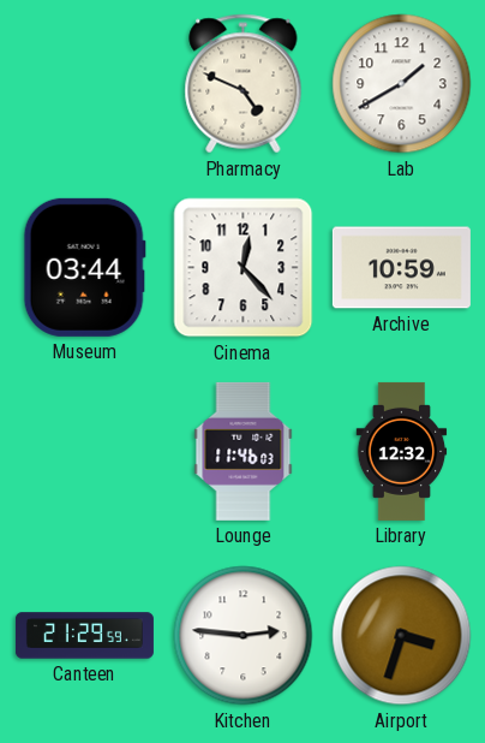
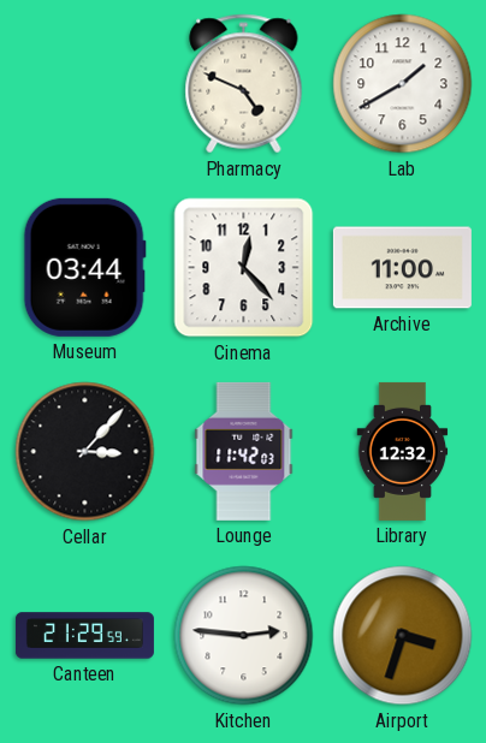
Archive: 10:59 -> 11:00
Cellar: none -> 3:07
Lounge: 11:46 -> 11:42
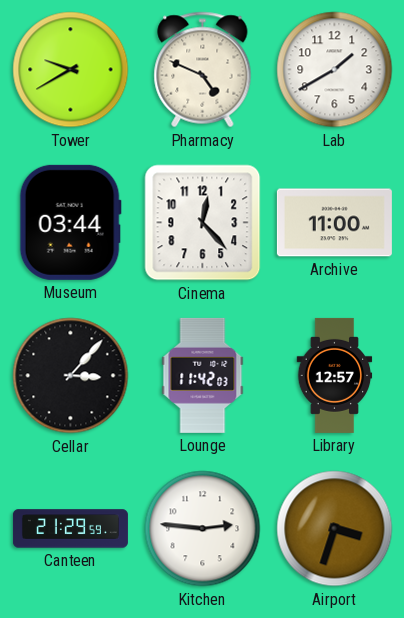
Tower: none -> 9:40
Library: 12:32 -> 12:57
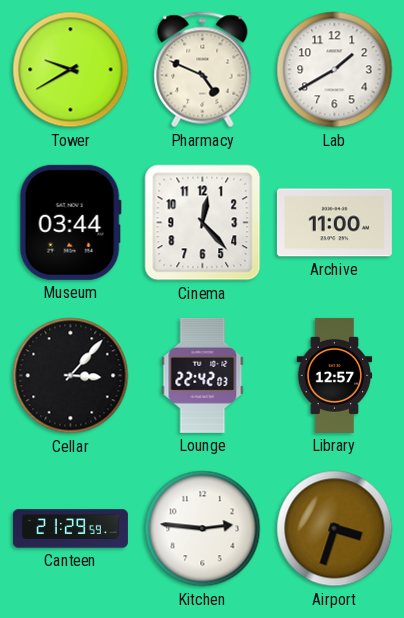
Lounge: 11:42 -> 22:42
